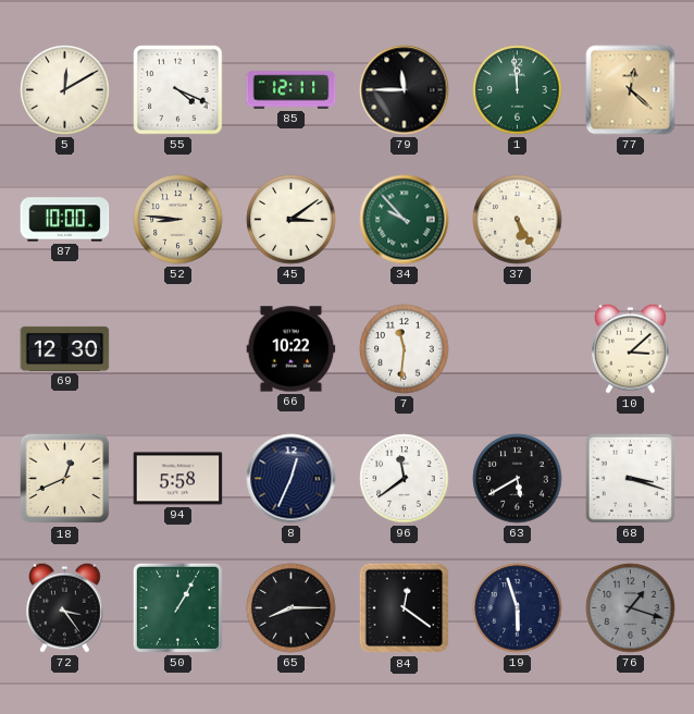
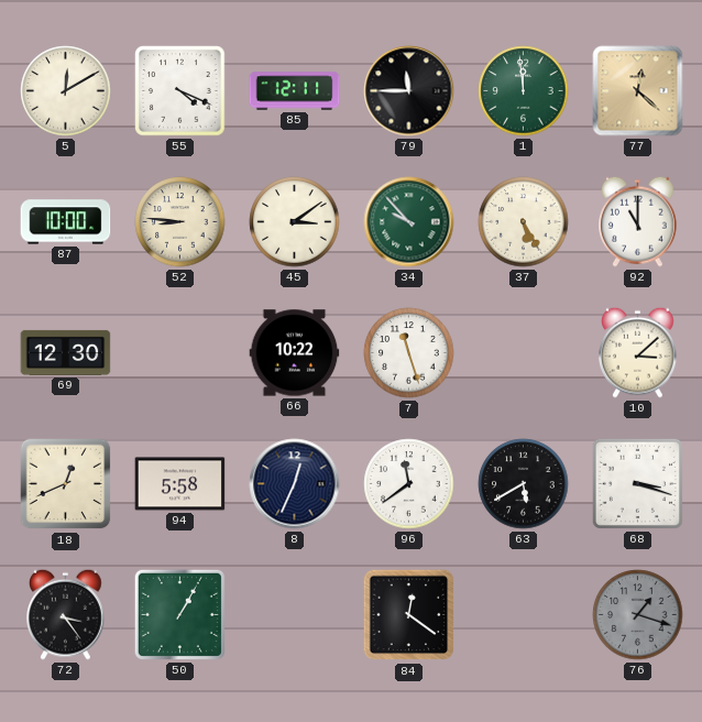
92: none -> 11:00
7: 11:31 -> 11:27
65: 8:15 -> none
19: 5:57 -> none
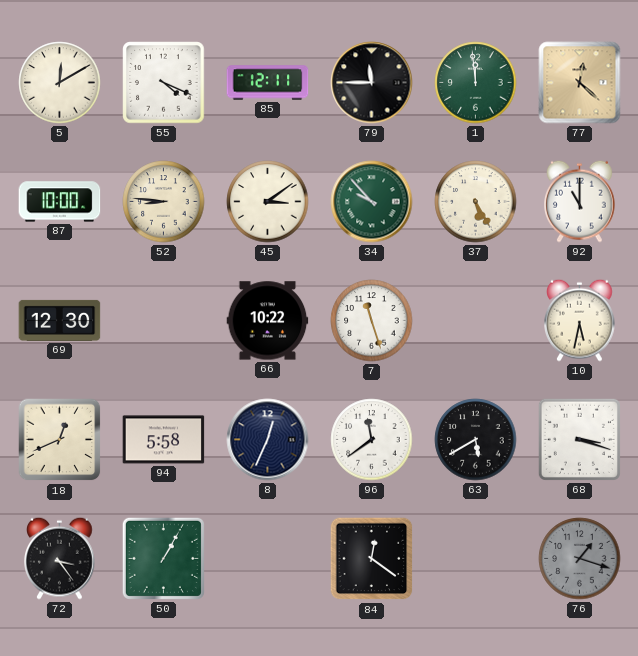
10: 3:08 -> 5:32
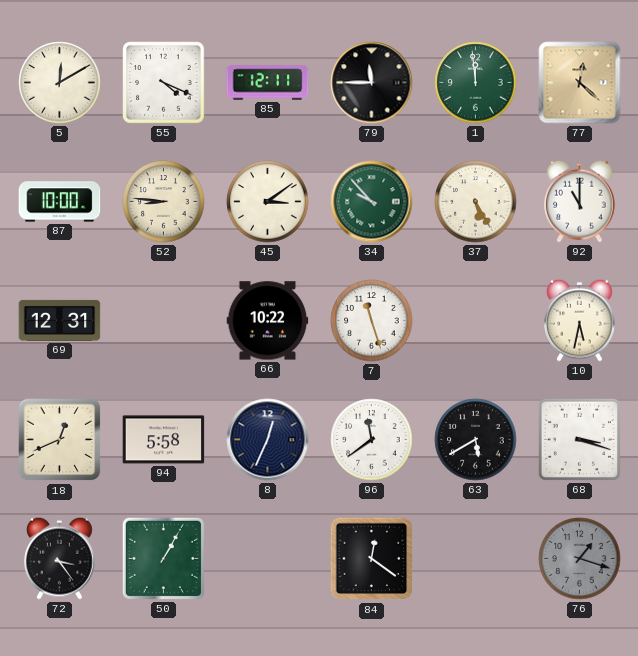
69: 12:30 -> 12:31
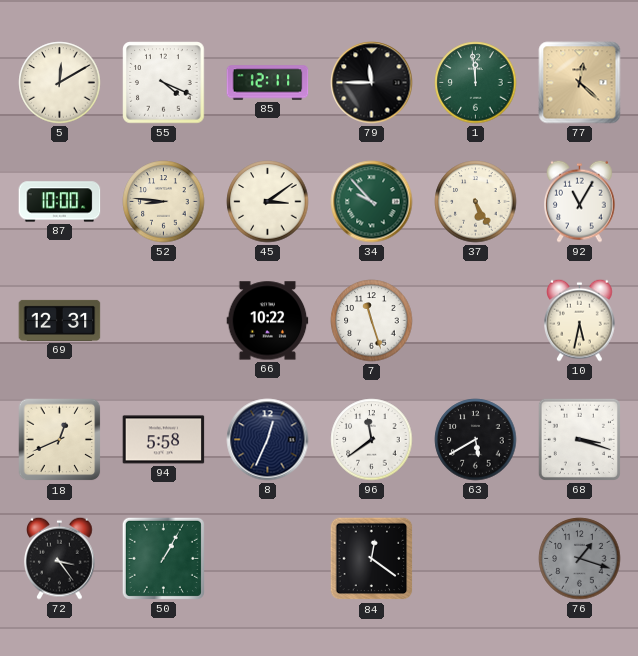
92: 11:00 -> 11:05
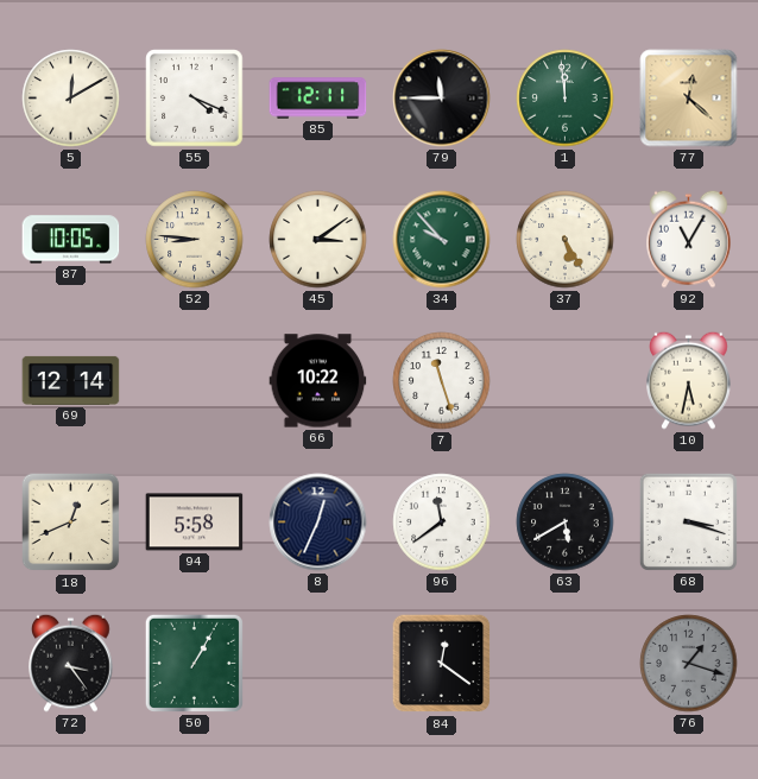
87: 10:00 -> 10:05
69: 12:31 -> 12:14
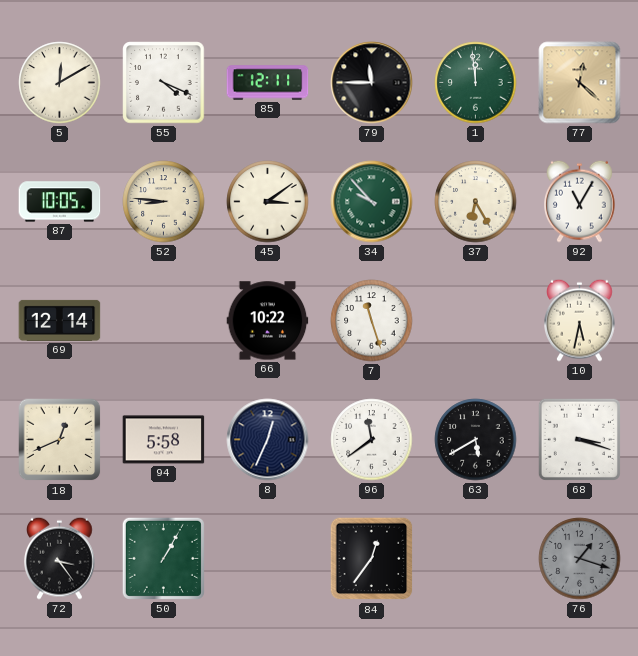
37: 5:25 -> 6:25
84: 12:21 -> 12:36
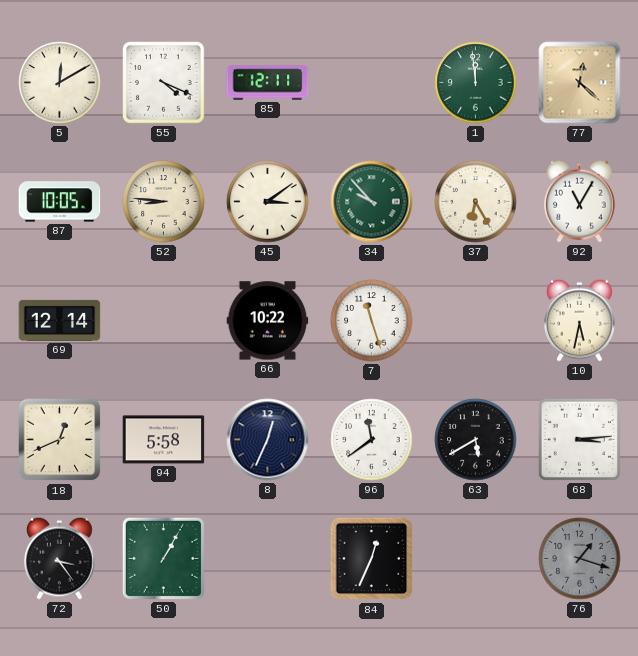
79: 11:45 -> none
68: 3:18 -> 3:14
84: 12:36 -> 12:34
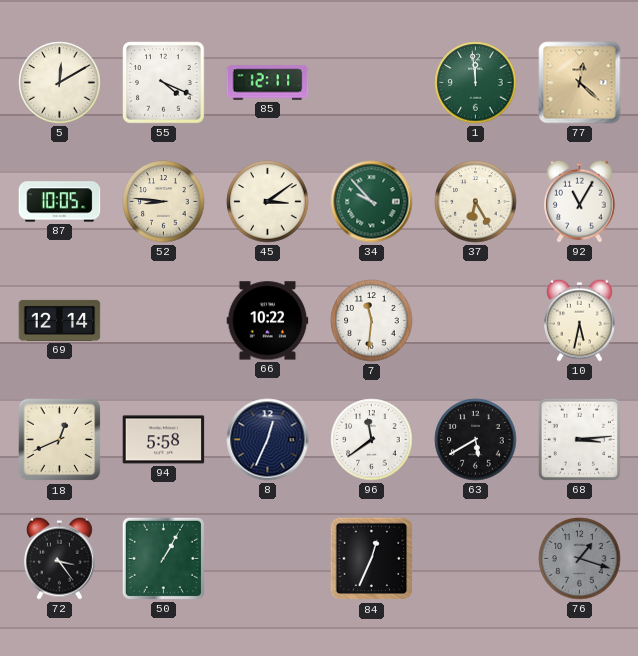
7: 11:27 -> 11:31
